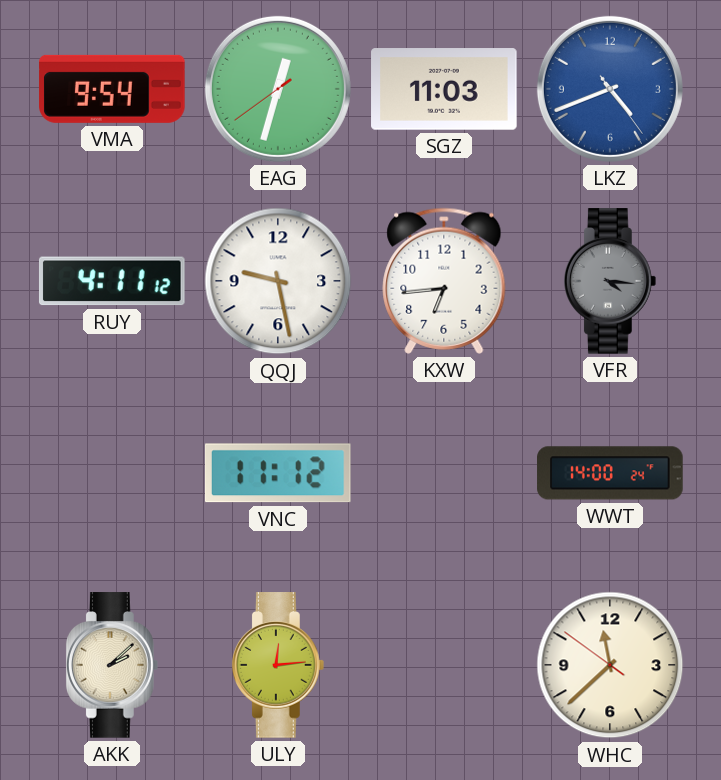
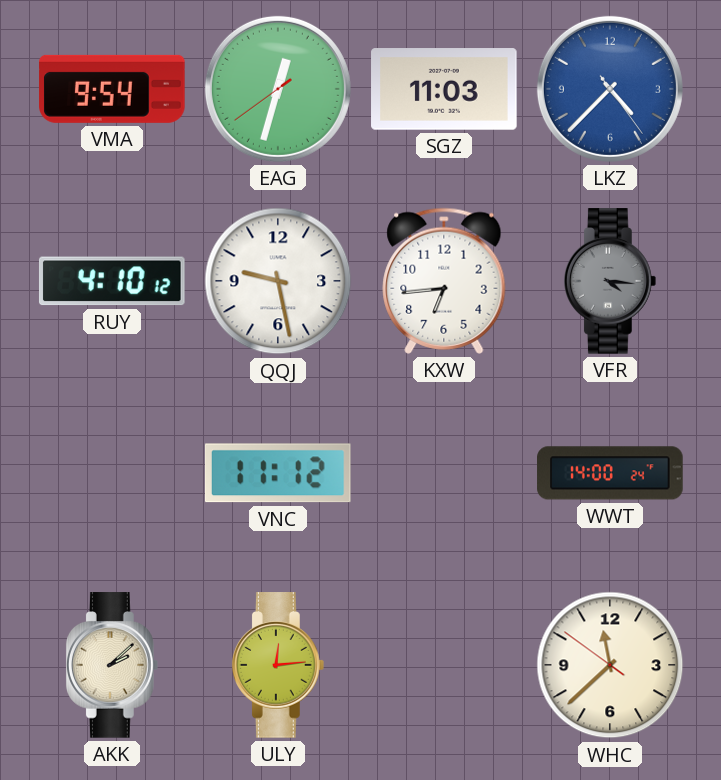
LKZ: 4:41 -> 4:37
RUY: 4:11 -> 4:10
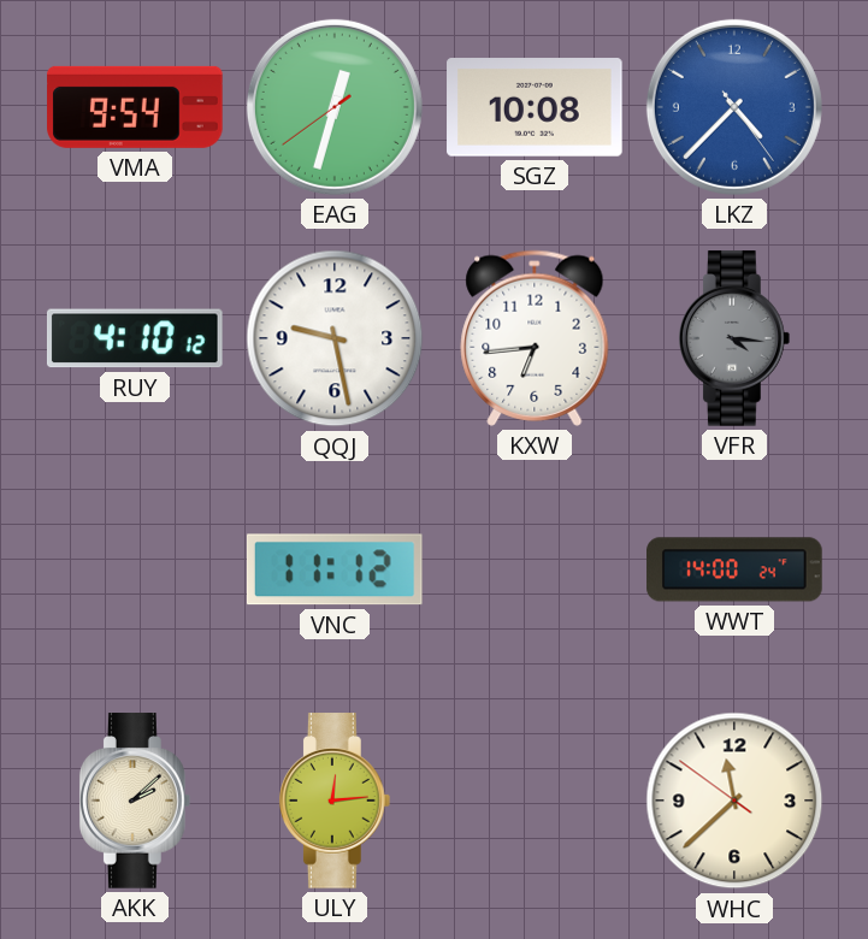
SGZ: 11:03 -> 10:08
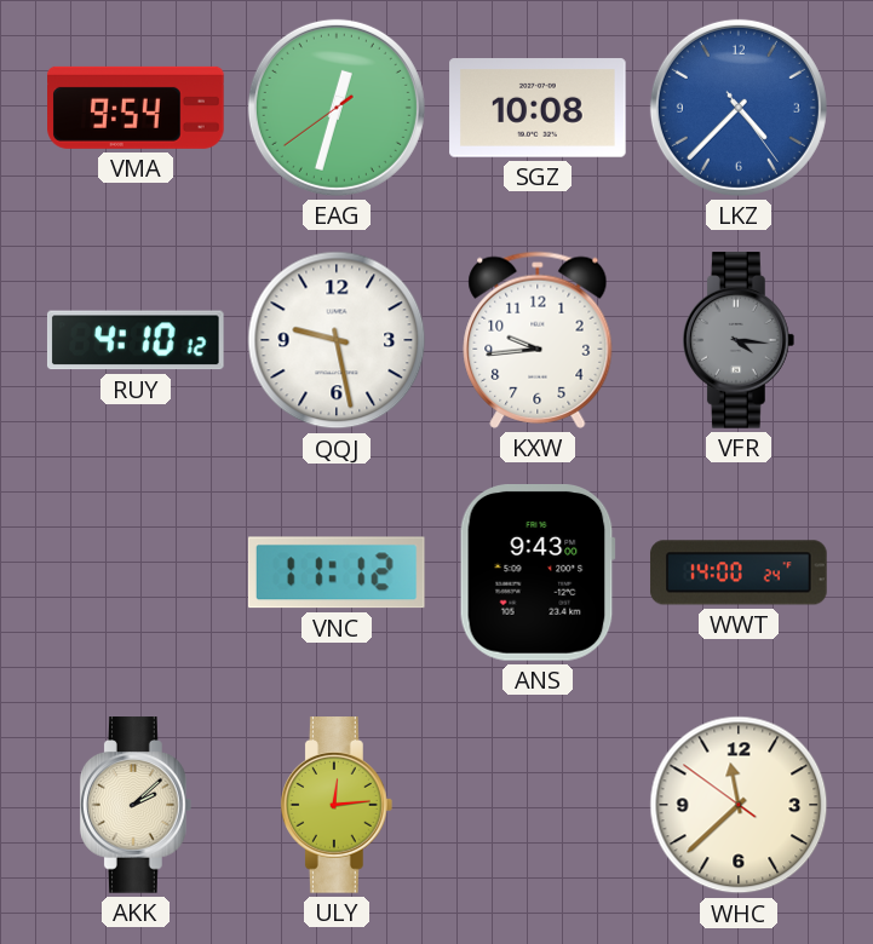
KXW: 6:44 -> 9:44
ANS: none -> 9:43
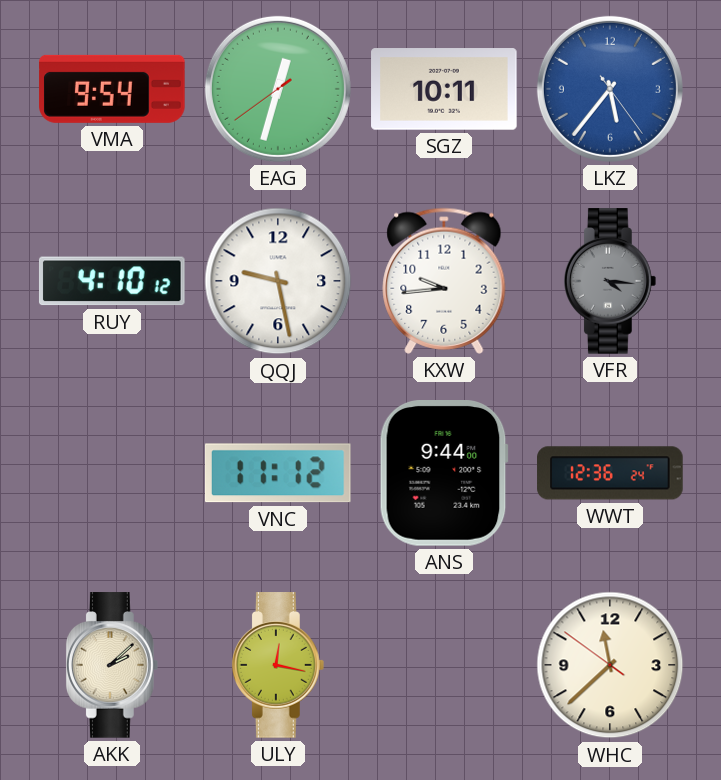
SGZ: 10:08 -> 10:11
LKZ: 4:37 -> 5:36
ANS: 9:43 -> 9:44
WWT: 14:00 -> 12:36
ULY: 12:14 -> 12:17
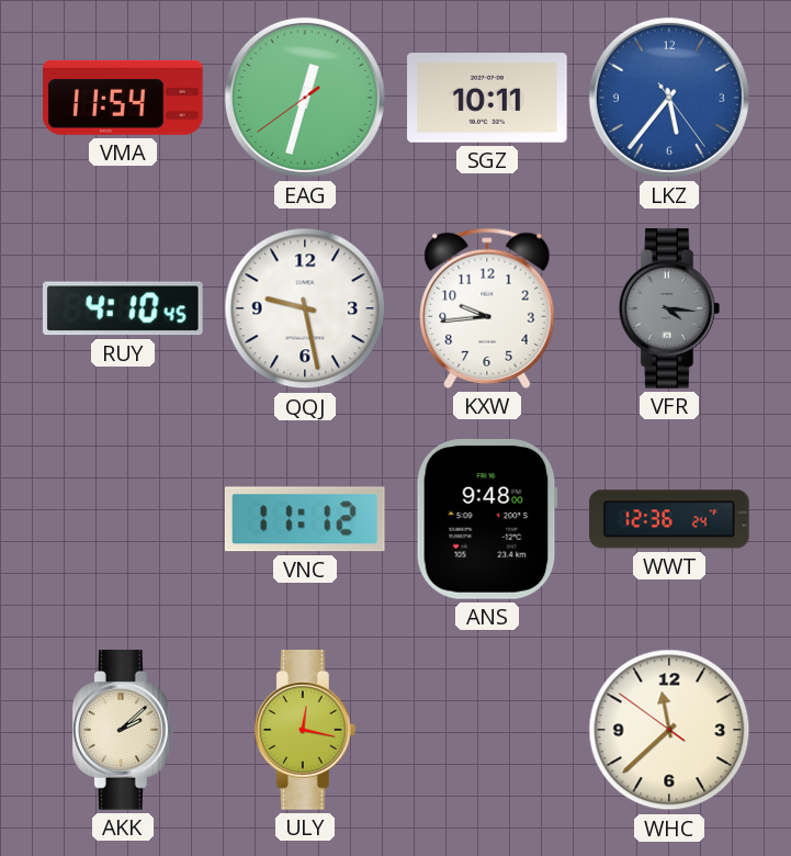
VMA: 9:54 -> 11:54
RUY: 4:10:12 -> 4:10:45
ANS: 9:44 -> 9:48
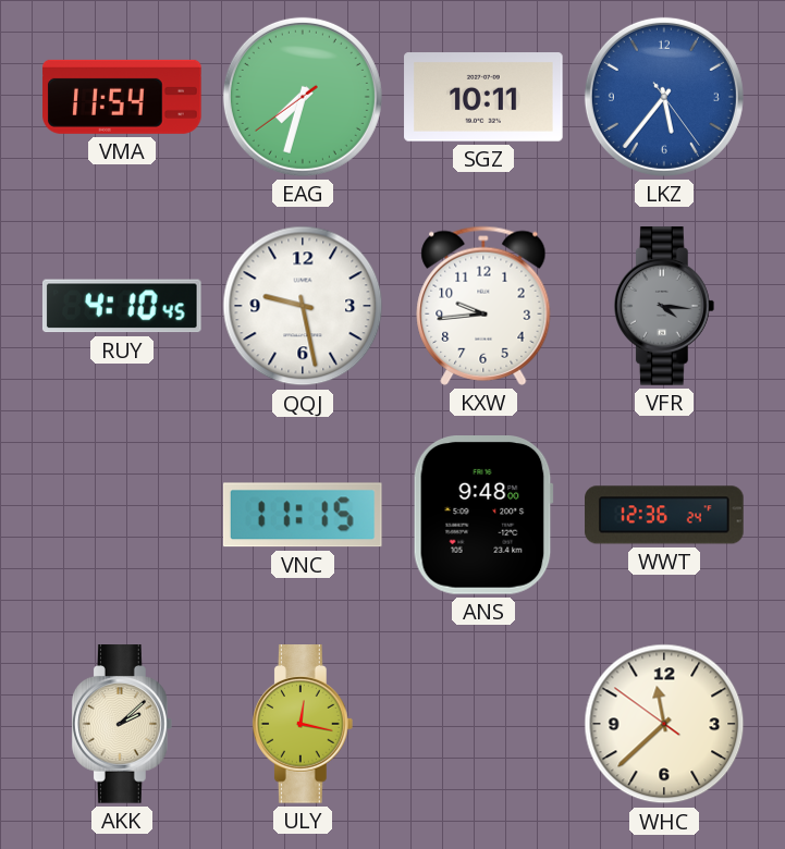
EAG: 12:32 -> 7:32
VNC: 11:12 -> 11:15
